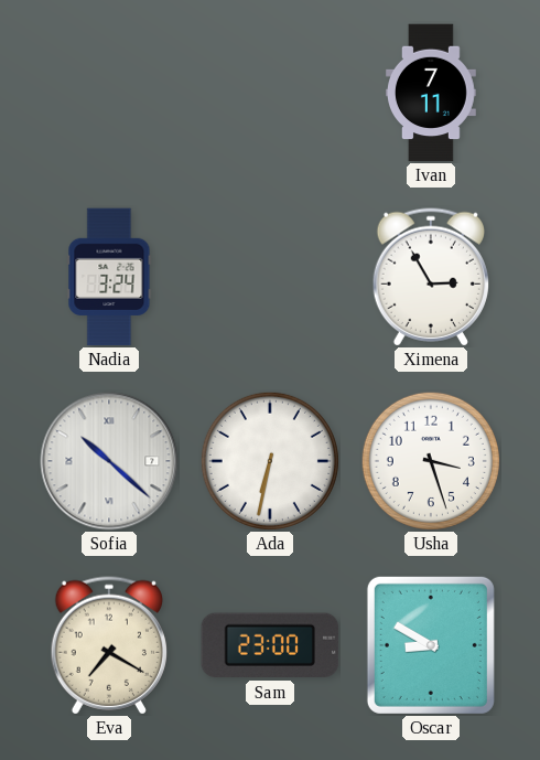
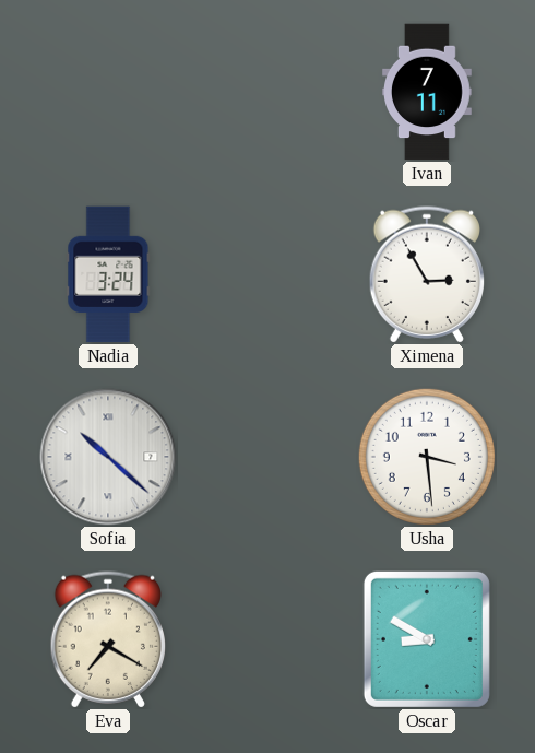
Ada: 6:32 -> none
Usha: 3:27 -> 3:29
Sam: 23:00 -> none
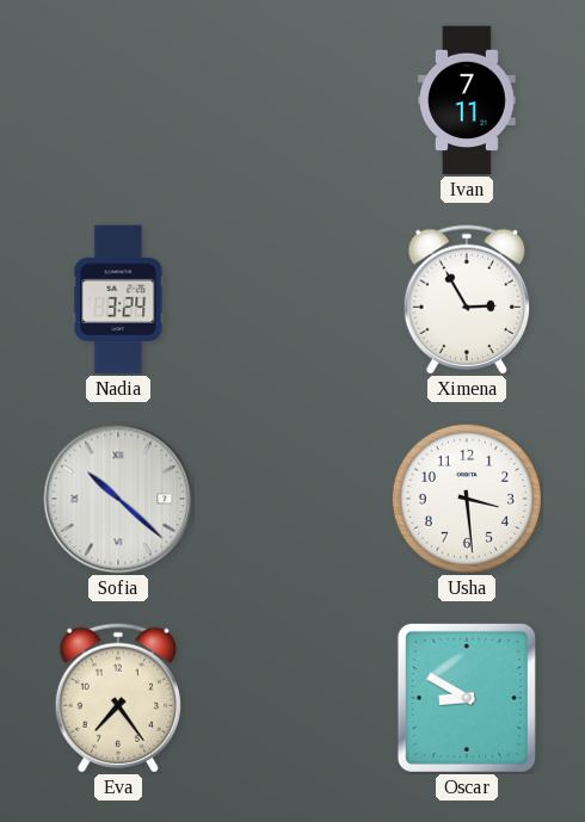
Eva: 7:20 -> 7:24
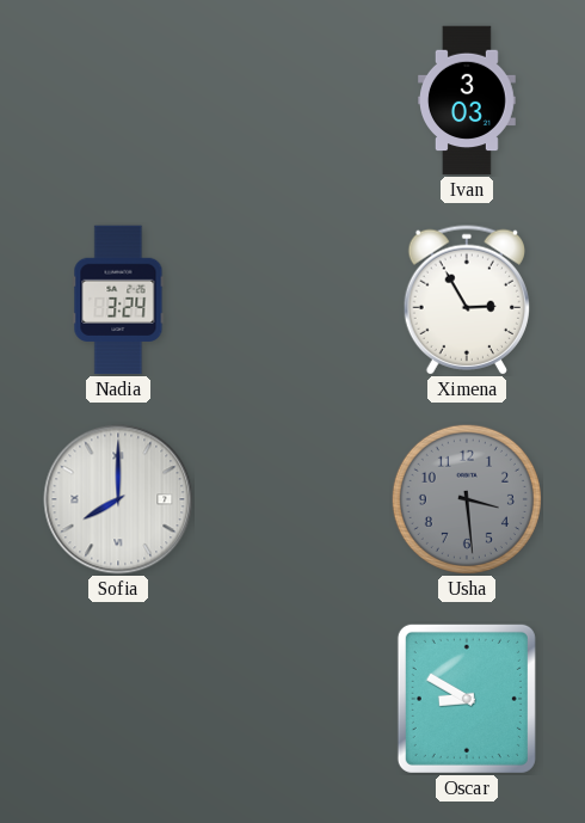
Ivan: 7:11 -> 3:03
Sofia: 10:22 -> 8:00
Usha dial: white -> grey
Eva: 7:24 -> none
